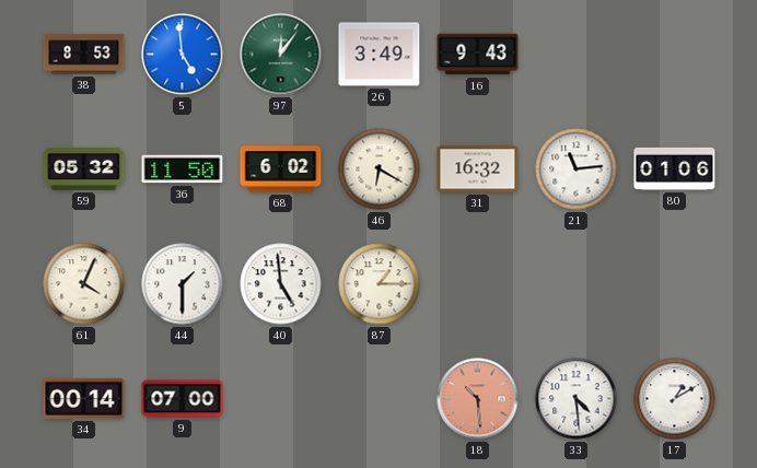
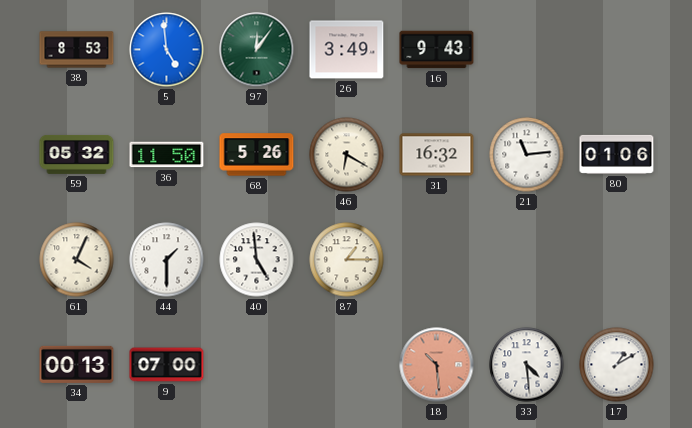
68: 6:02 -> 5:26
34: 00:14 -> 00:13
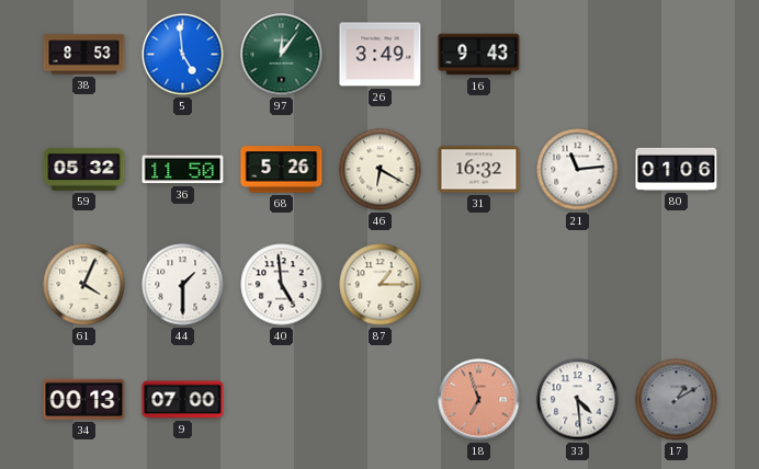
18: 10:29 -> 6:57
17 dial: white -> grey
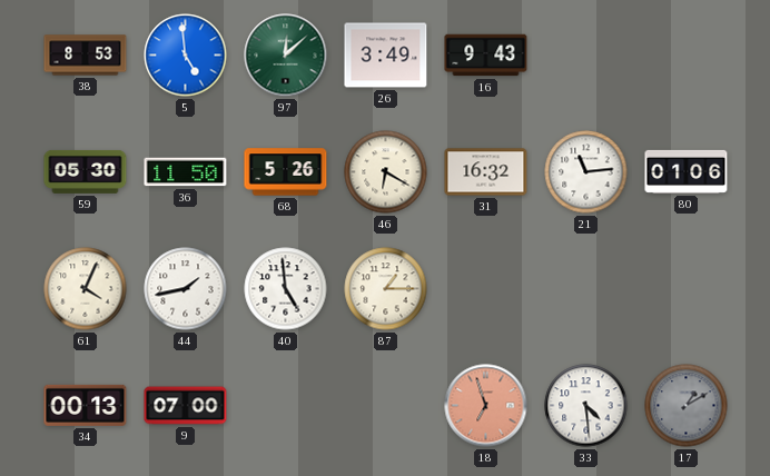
97: 12:06 -> 12:08
59: 05:32 -> 05:30
44: 1:30 -> 1:43
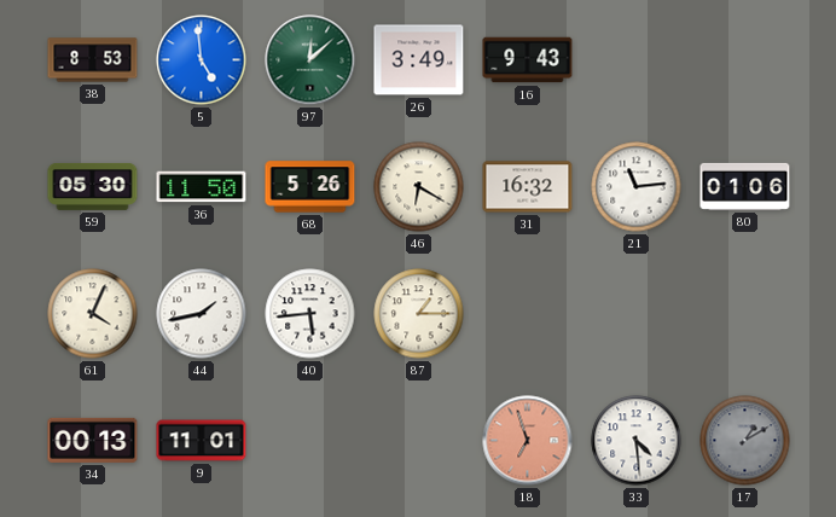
40: 4:59 -> 5:44
9: 07:00 -> 11:01
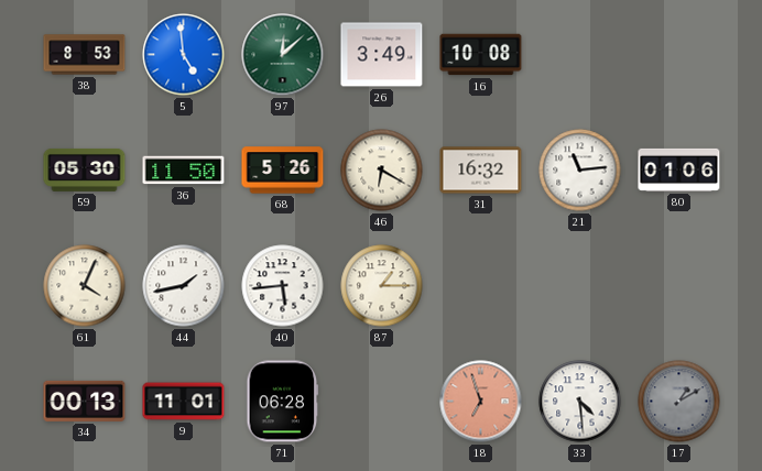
16: 9:43 -> 10:08
71: none -> 06:28
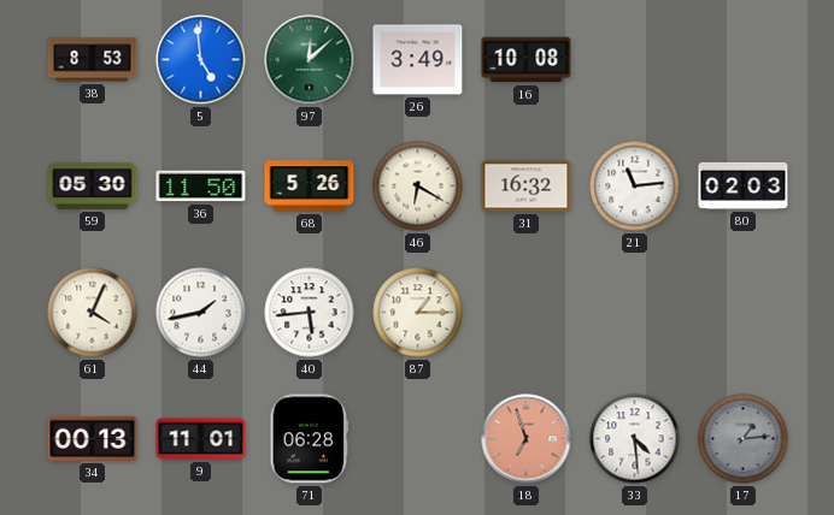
80: 01:06 -> 02:03
17: 1:10 -> 1:14
